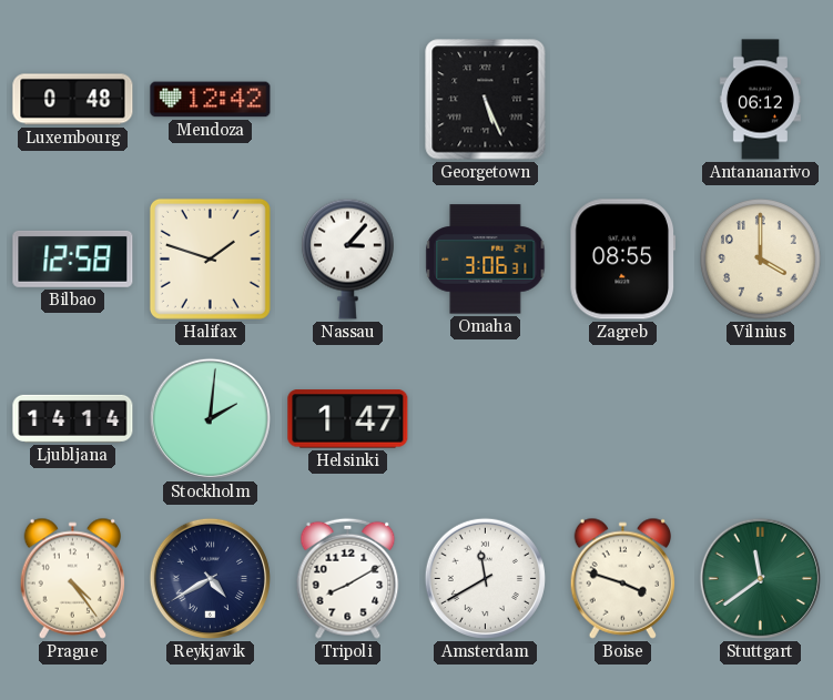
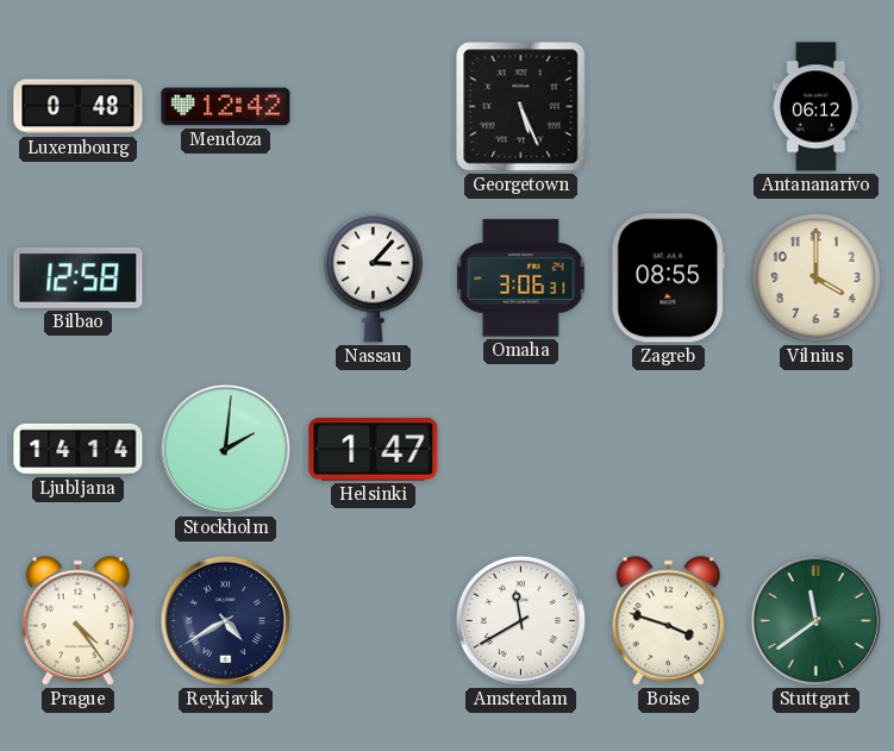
Halifax: 1:48 -> none
Tripoli: 8:10 -> none
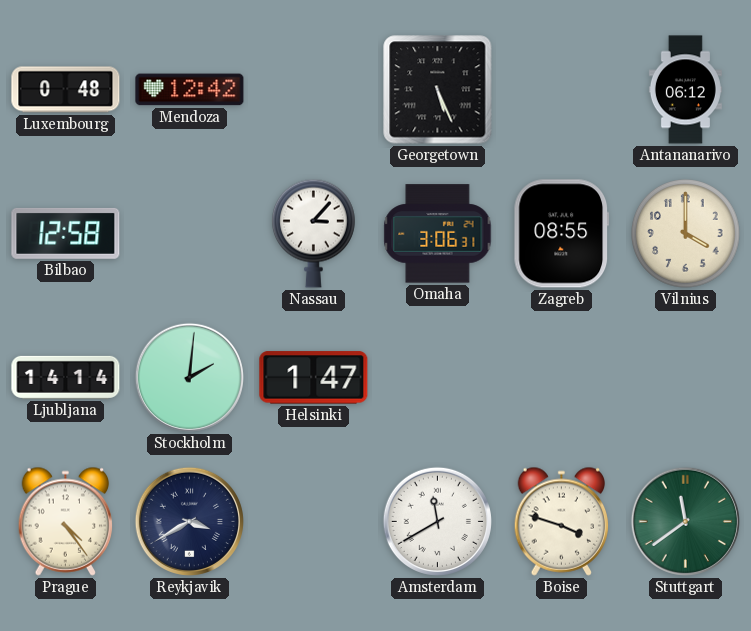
Reykjavik: 4:40 -> 3:40
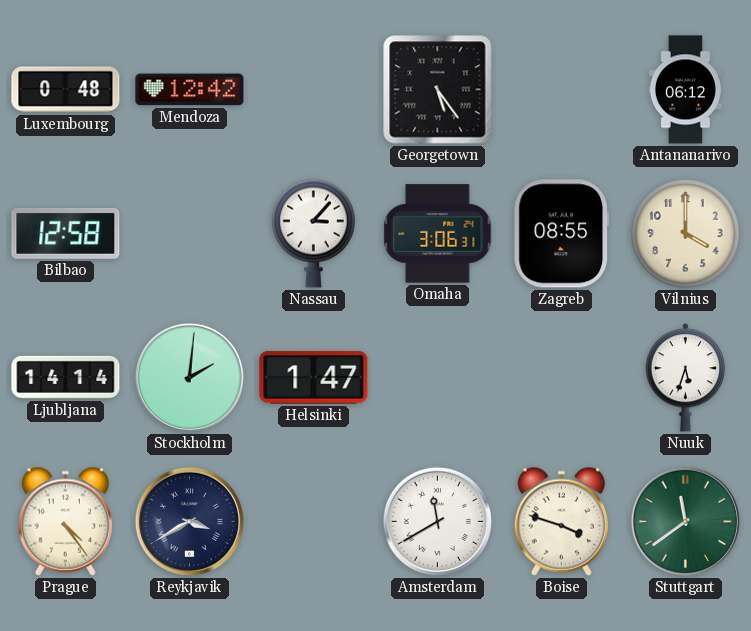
Georgetown: 5:26 -> 5:24
Nuuk: none -> 5:33
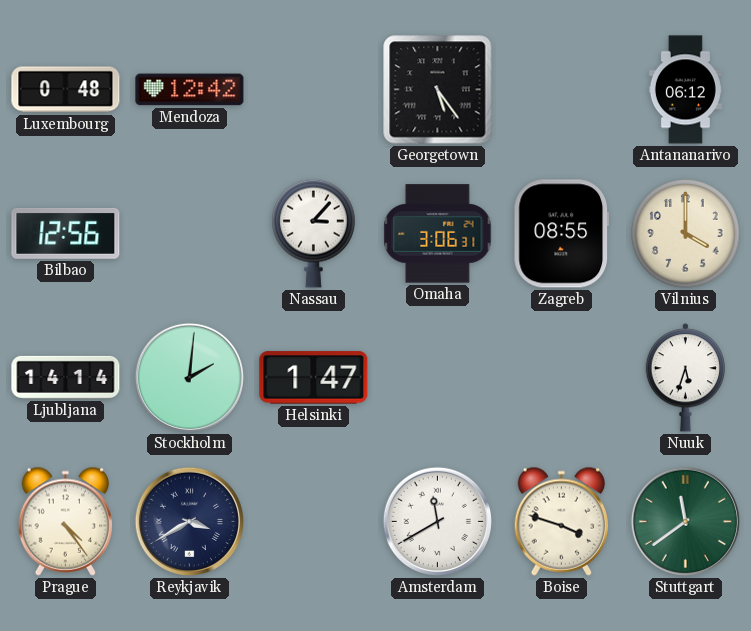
Bilbao: 12:58 -> 12:56
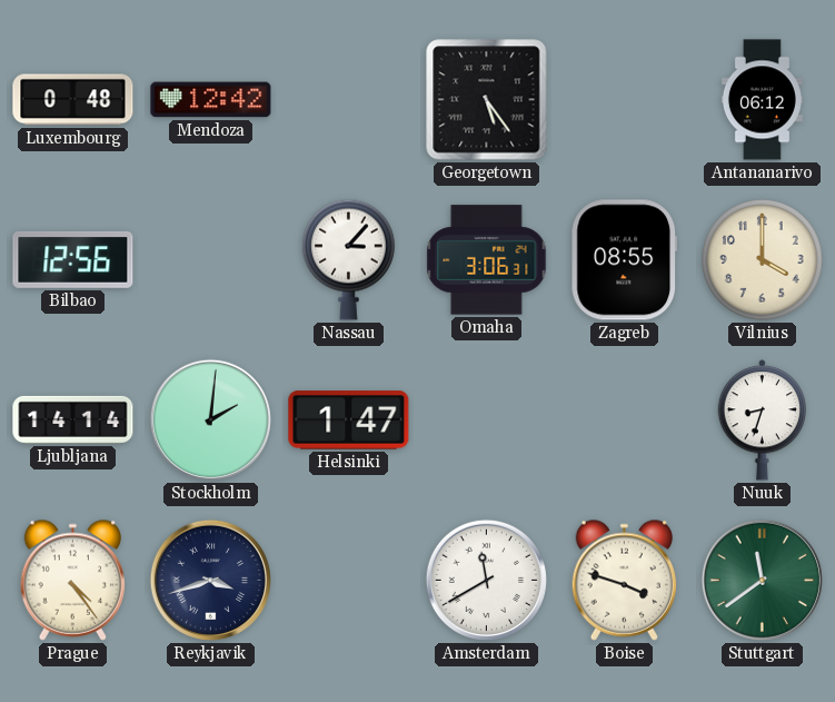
Nuuk: 5:33 -> 8:33
Reykjavik: 3:40 -> 3:42
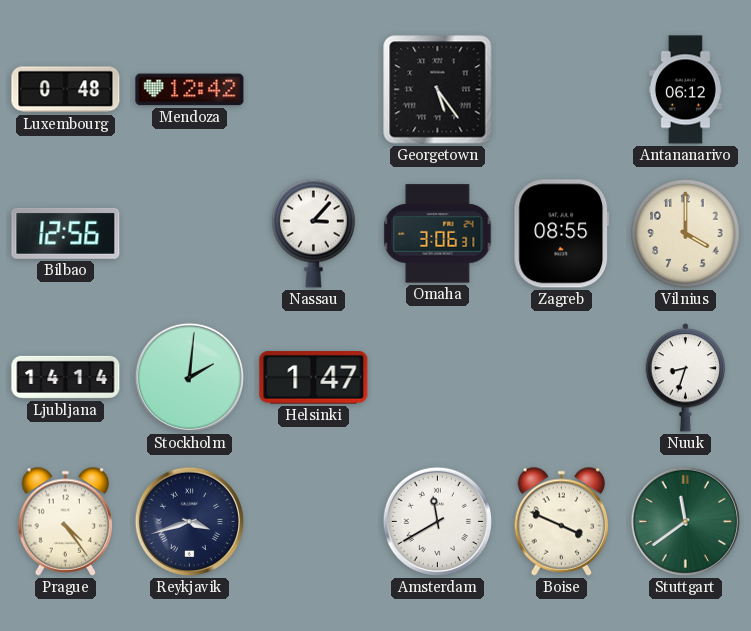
Boise: 3:48 -> 3:49
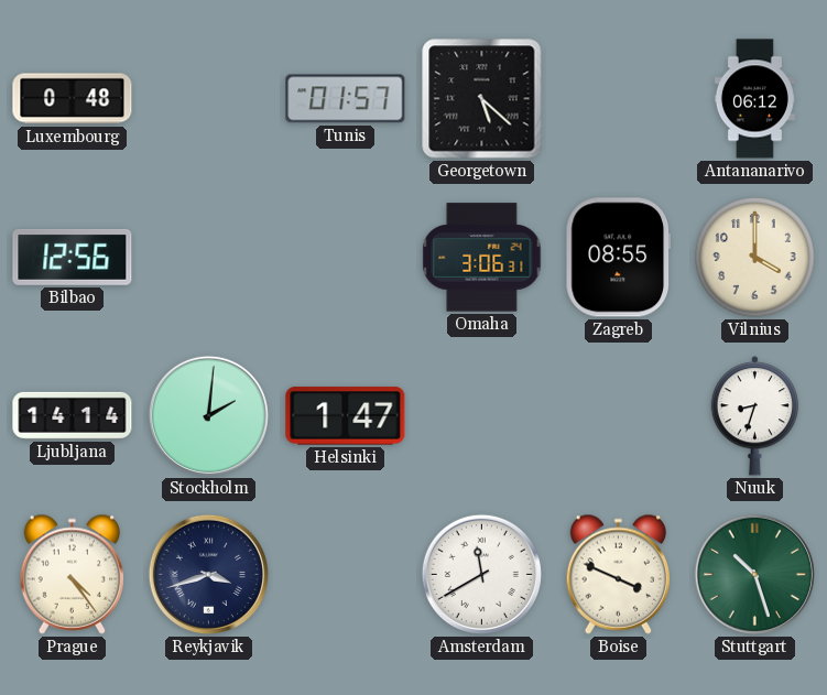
Mendoza: 12:42 -> none
Tunis: none -> 01:57
Georgetown: 5:24 -> 5:22
Nassau: 3:07 -> none
Stuttgart: 11:39 -> 10:27
